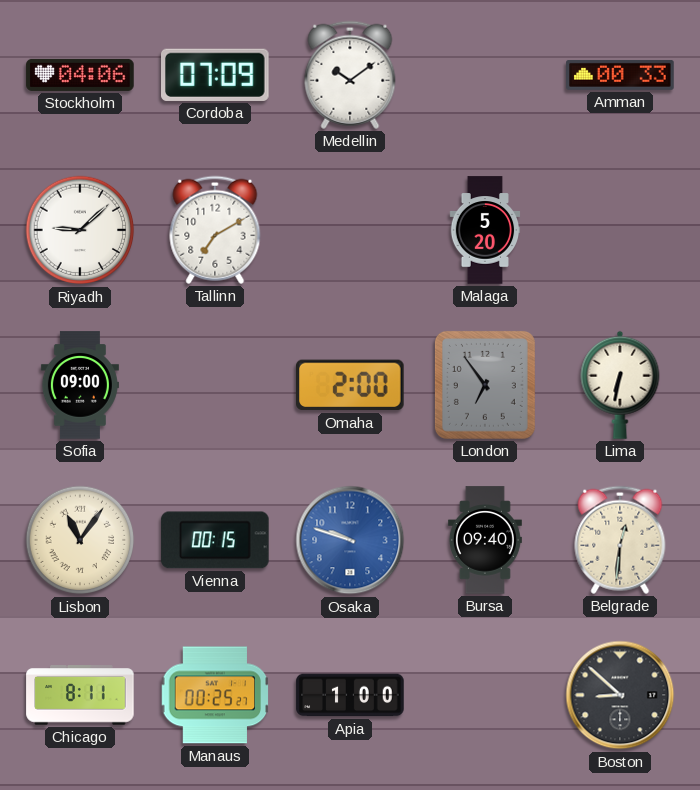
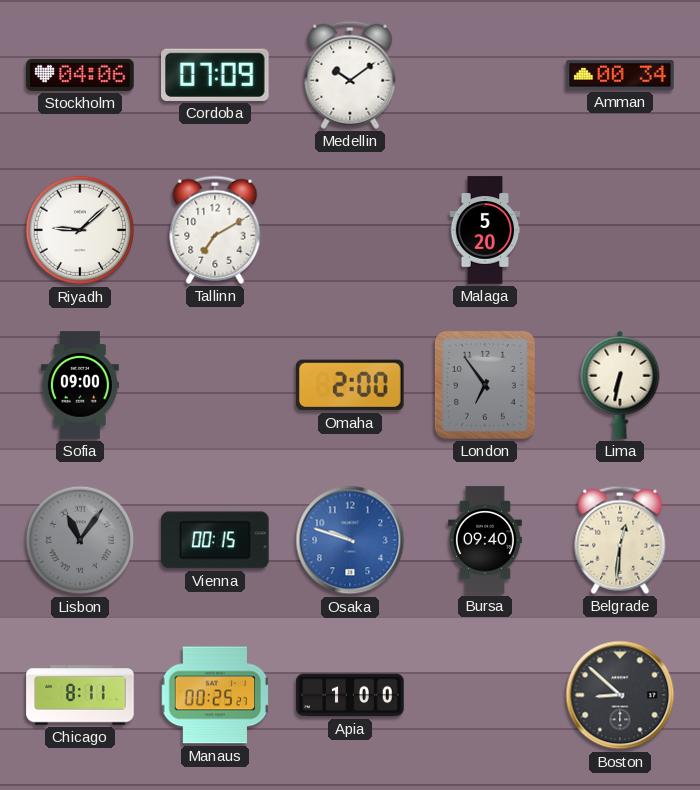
Amman: 00:33 -> 00:34
Lisbon dial: cream -> grey
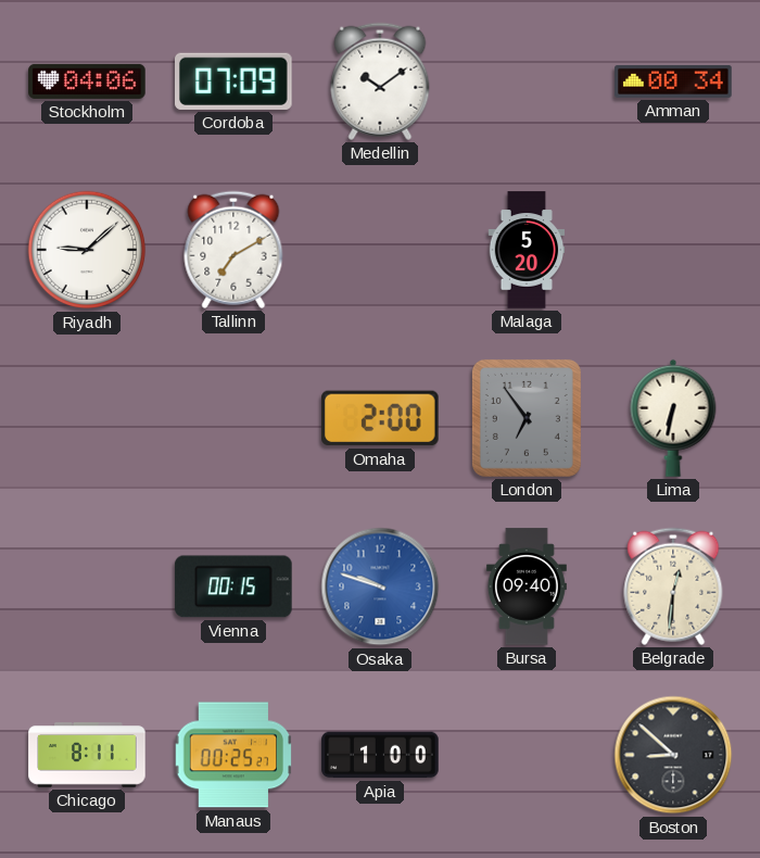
Sofia: 09:00 -> none
Lisbon: 11:06 -> none
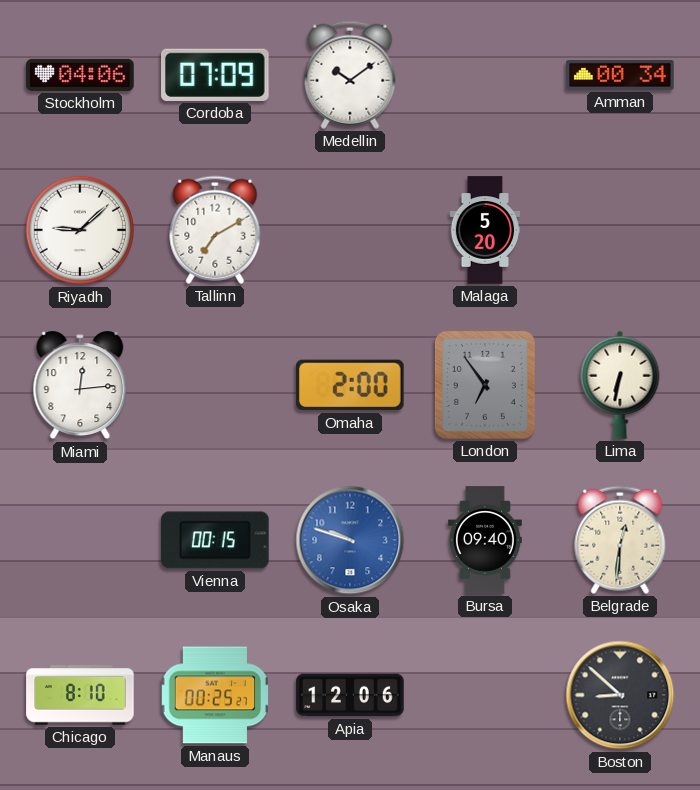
Miami: none -> 12:14
Chicago: 8:11 -> 8:10
Apia: 1:00 -> 12:06
